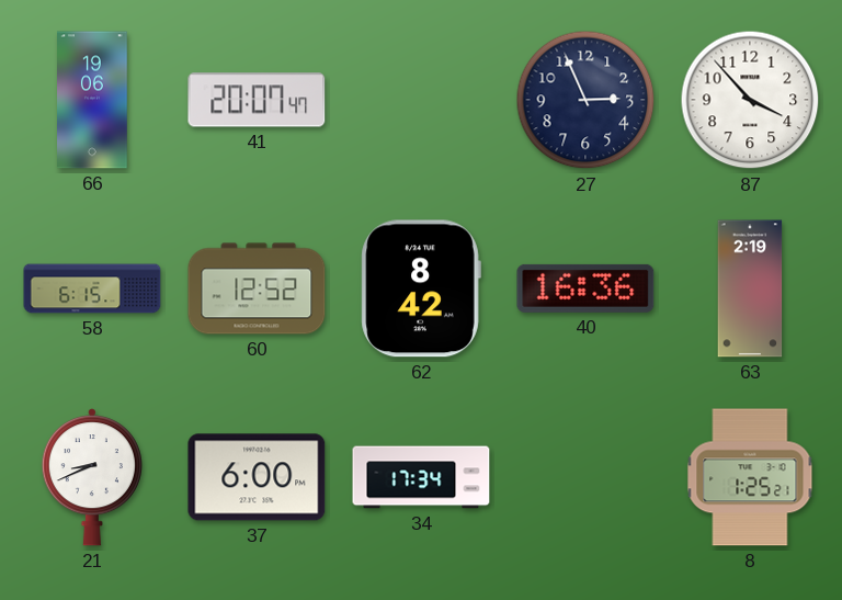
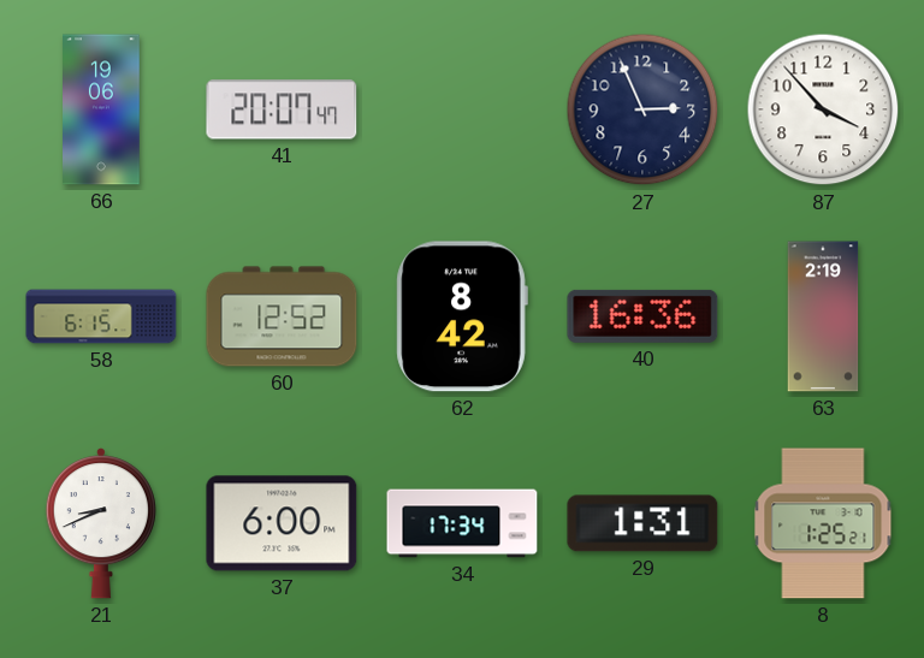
29: none -> 1:31
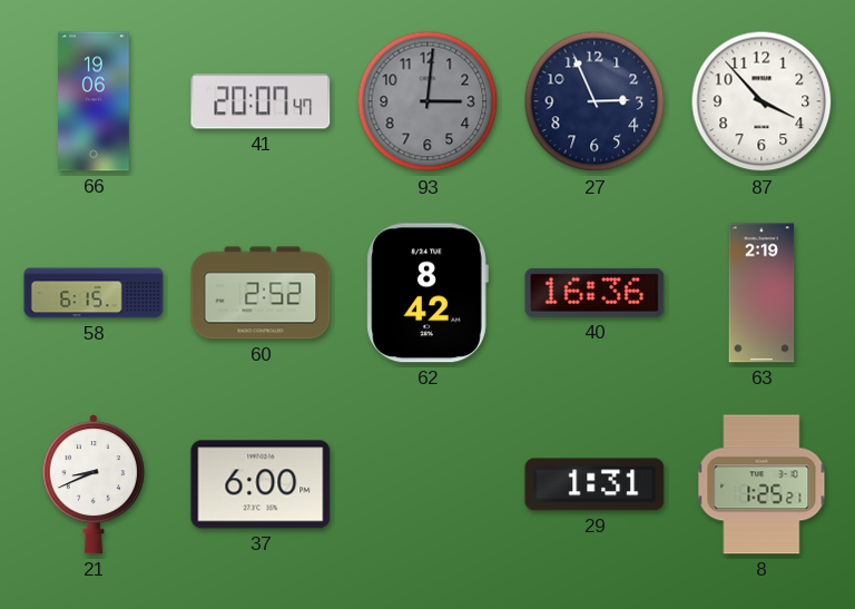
93: none -> 3:01
60: 12:52 -> 2:52
34: 17:34 -> none
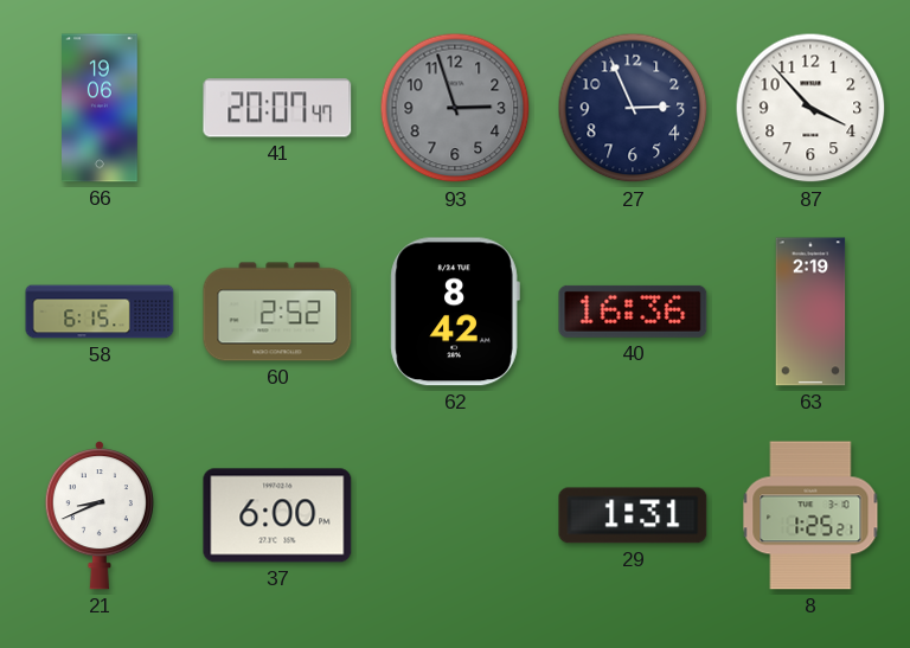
93: 3:01 -> 2:57
